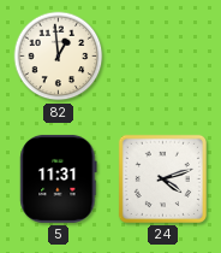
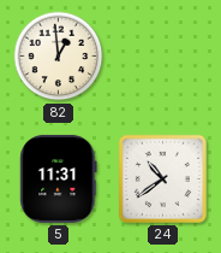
24: 4:12 -> 10:39
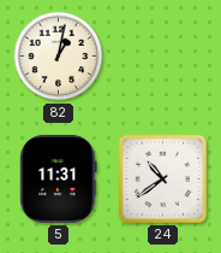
82: 12:59 -> 1:02
